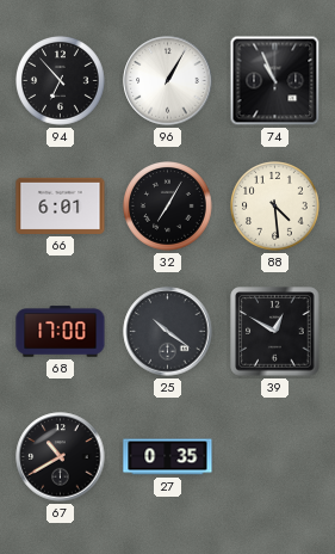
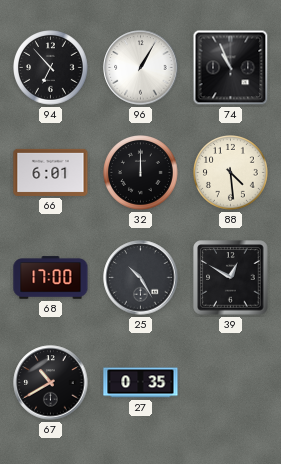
32: 7:05 -> 12:00
25: 10:21 -> 10:25
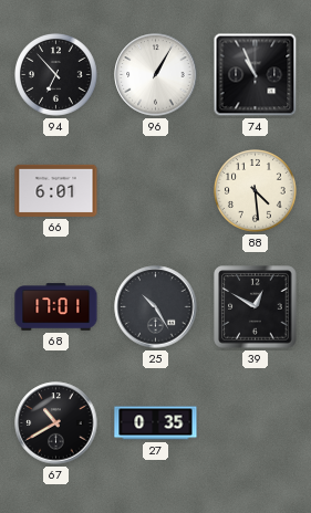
32: 12:00 -> none
68: 17:00 -> 17:01
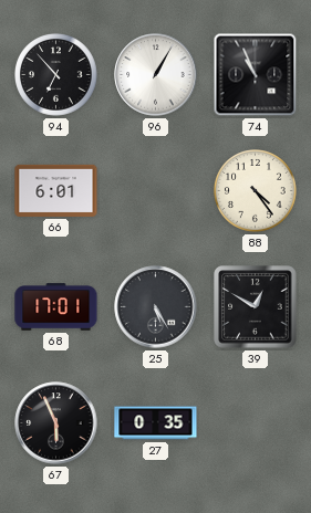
88: 4:29 -> 4:24
25: 10:25 -> 5:25
67: 10:40 -> 5:56
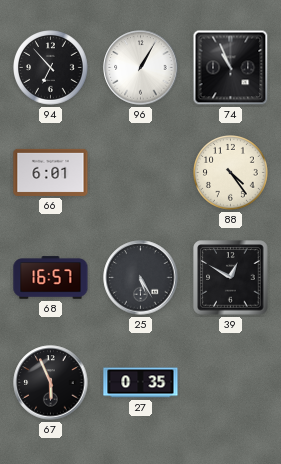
68: 17:01 -> 16:57
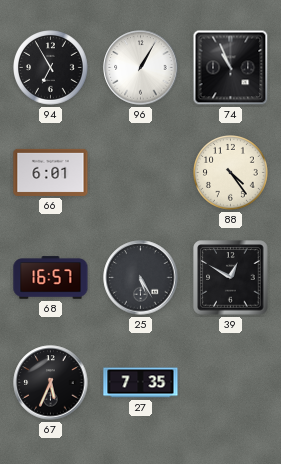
94: 6:53 -> 6:55
67: 5:56 -> 5:34
27: 0:35 -> 7:35
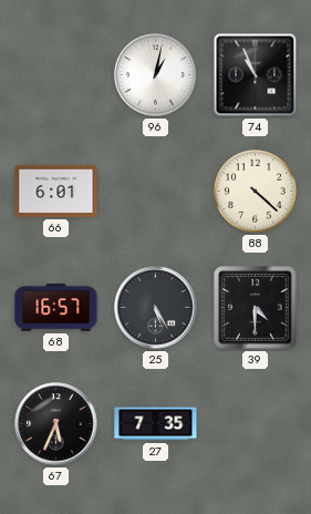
94: 6:55 -> none
96: 1:05 -> 1:02
88: 4:24 -> 4:22
39: 12:50 -> 4:30
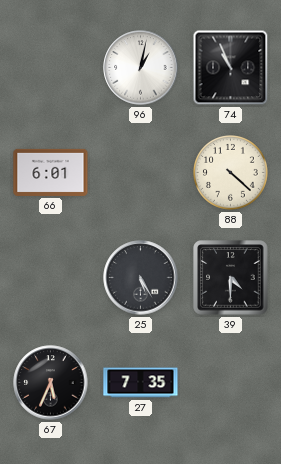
68: 16:57 -> none
